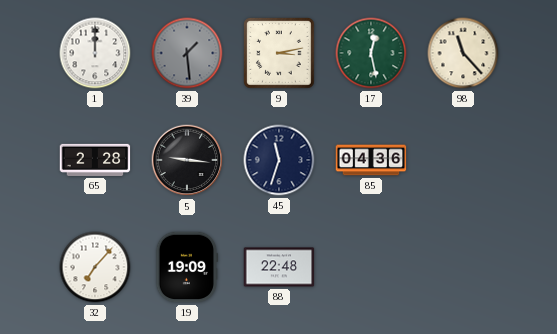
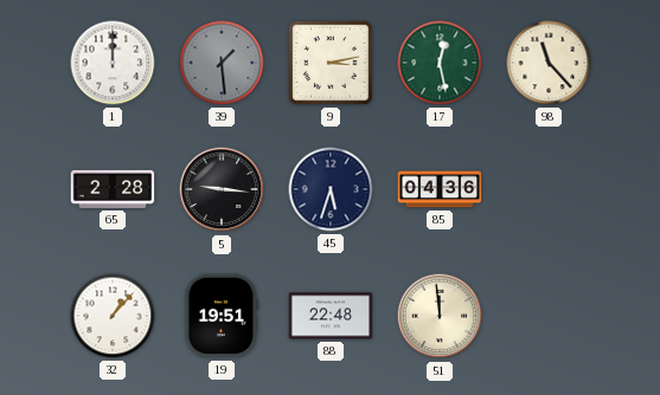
45: 11:33 -> 5:33
32: 7:07 -> 1:07
19: 19:09 -> 19:51
51: none -> 11:59
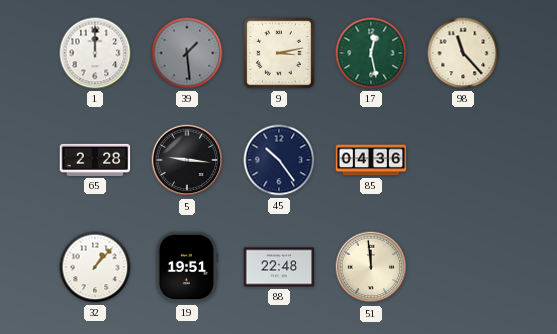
45: 5:33 -> 10:24
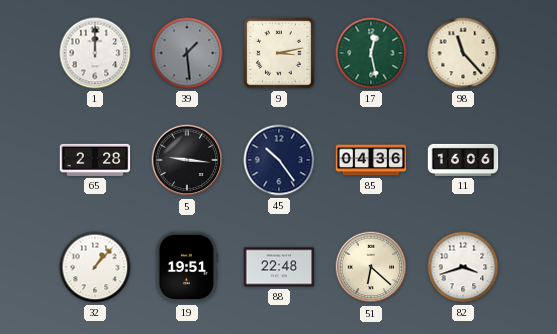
11: none -> 16:06
51: 11:59 -> 6:22
82: none -> 3:42
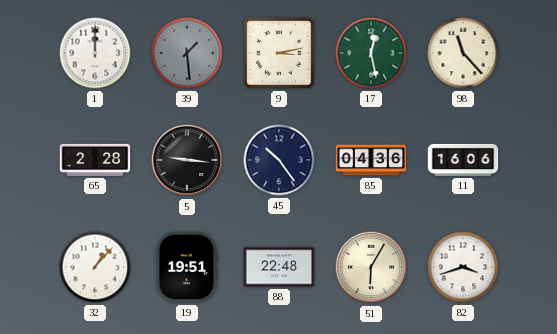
51: 6:22 -> 6:05
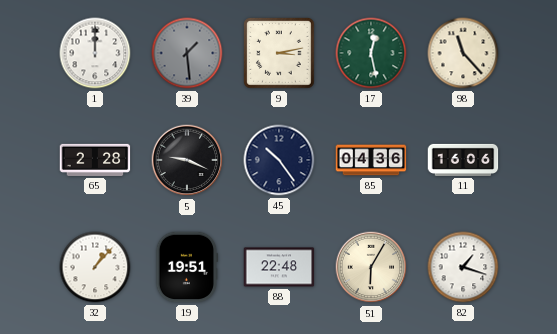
5: 9:16 -> 9:19
82: 3:42 -> 1:18
